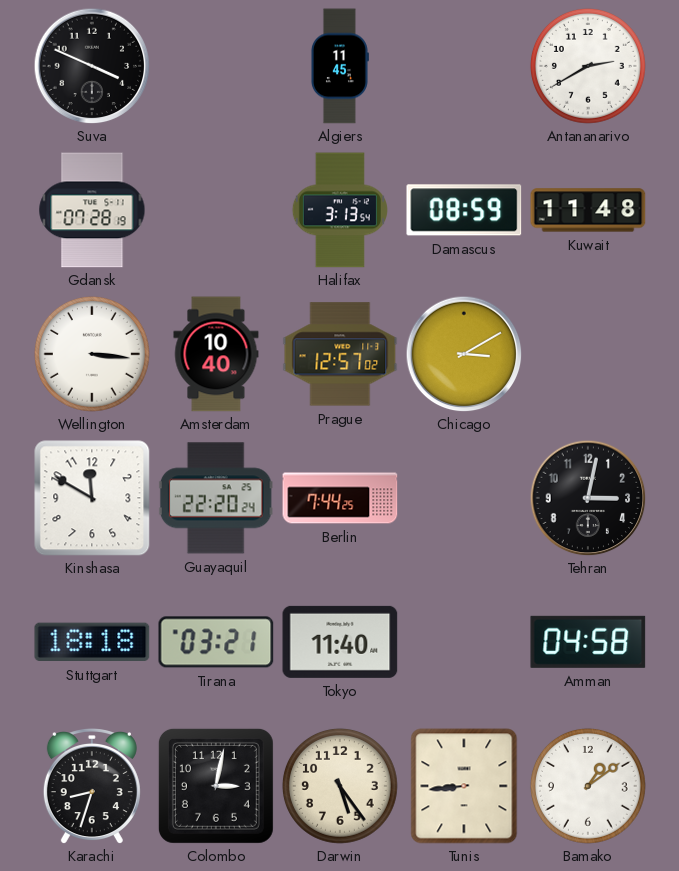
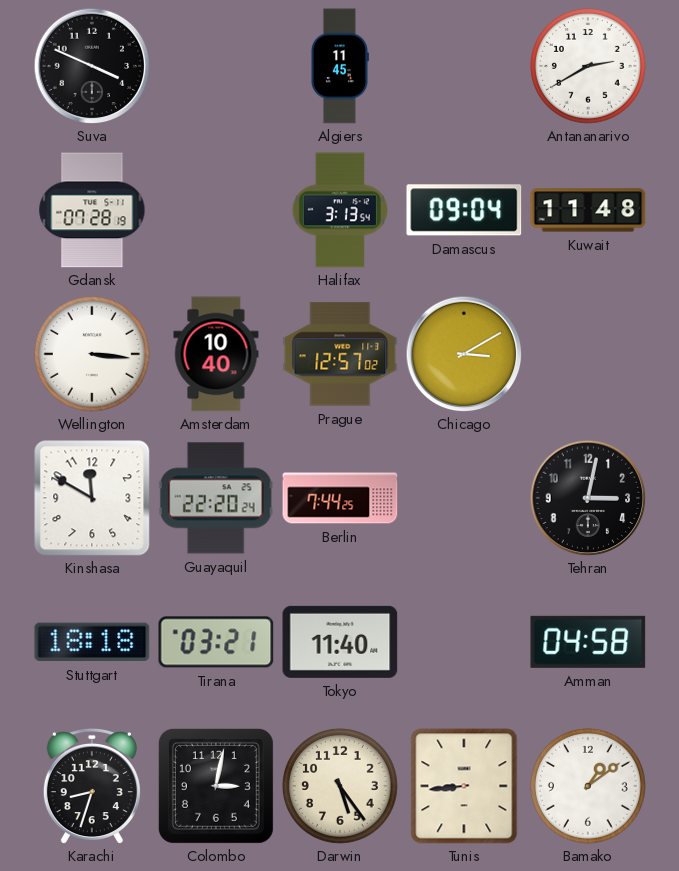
Damascus: 08:59 -> 09:04
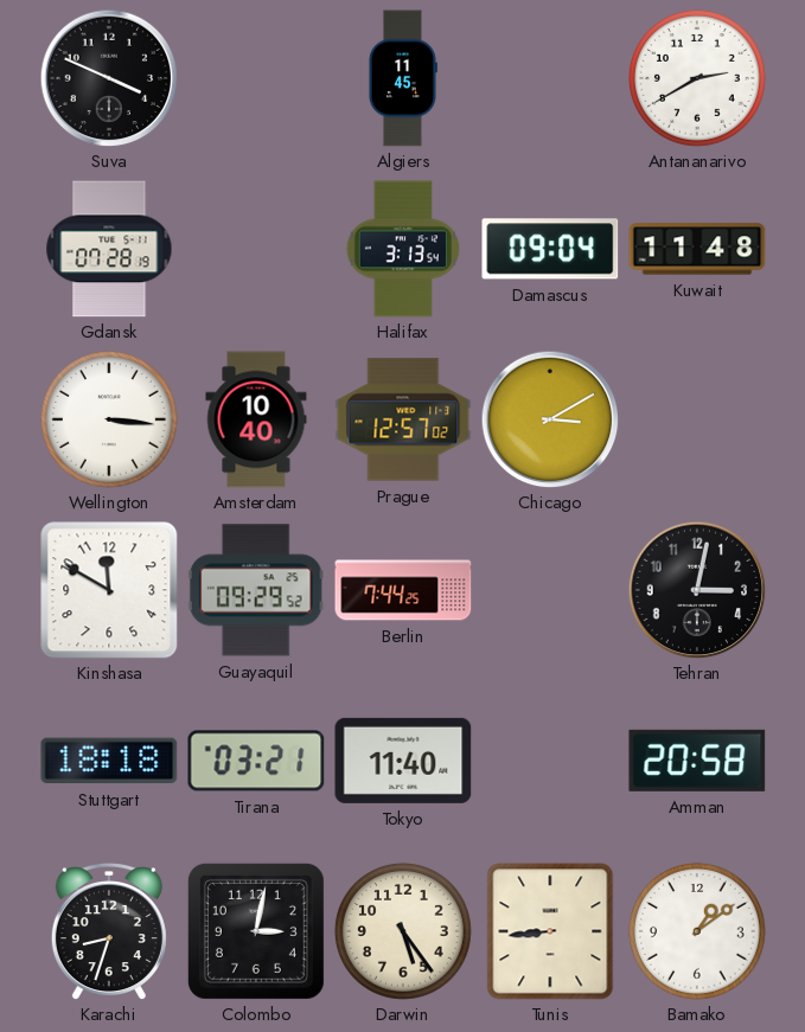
Guayaquil: 22:20 -> 09:29
Amman: 04:58 -> 20:58
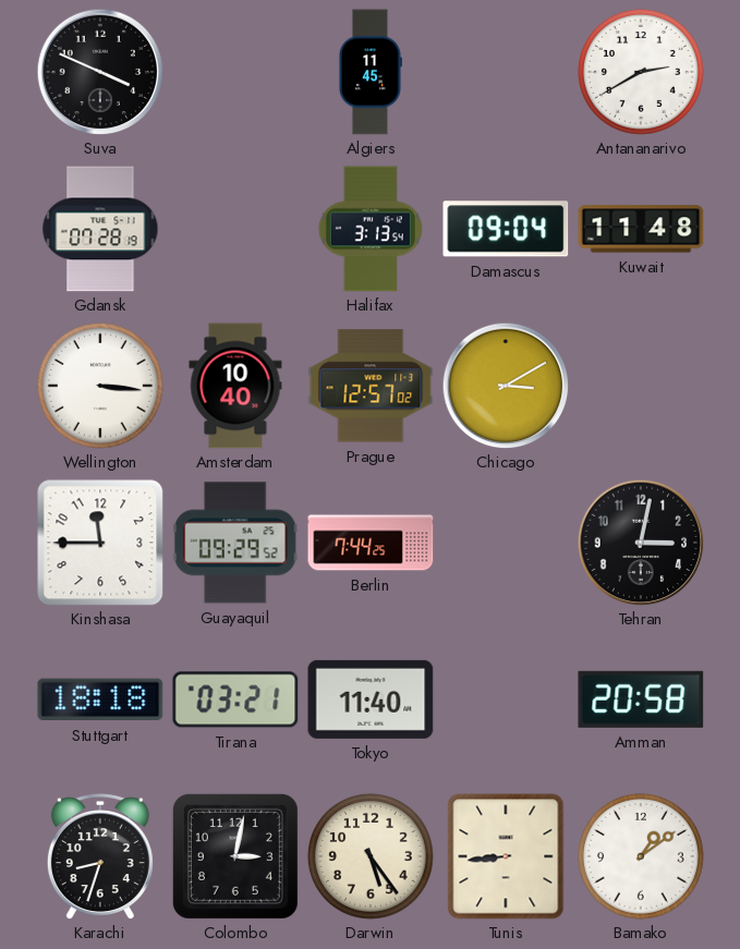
Kinshasa: 11:50 -> 11:45
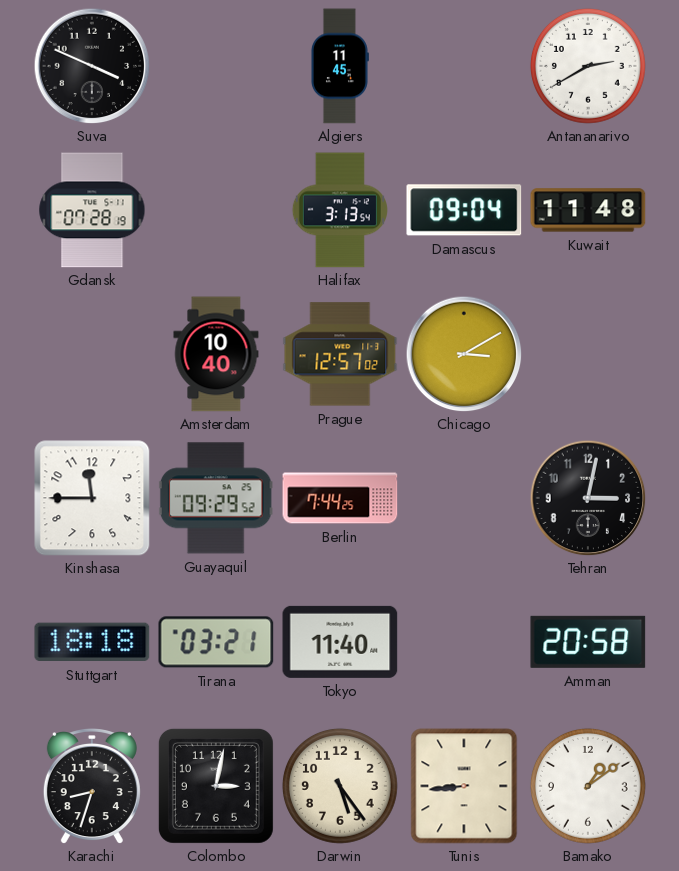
Wellington: 3:16 -> none
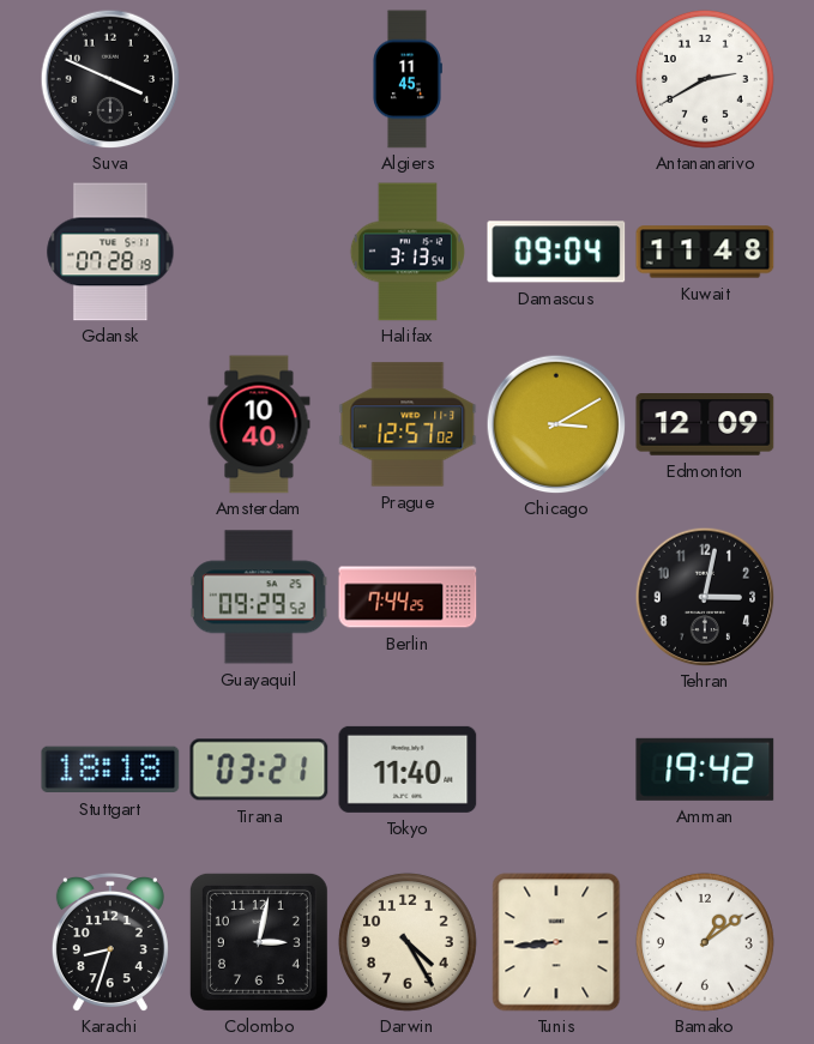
Edmonton: none -> 12:09
Kinshasa: 11:45 -> none
Amman: 20:58 -> 19:42
Darwin: 5:24 -> 4:25
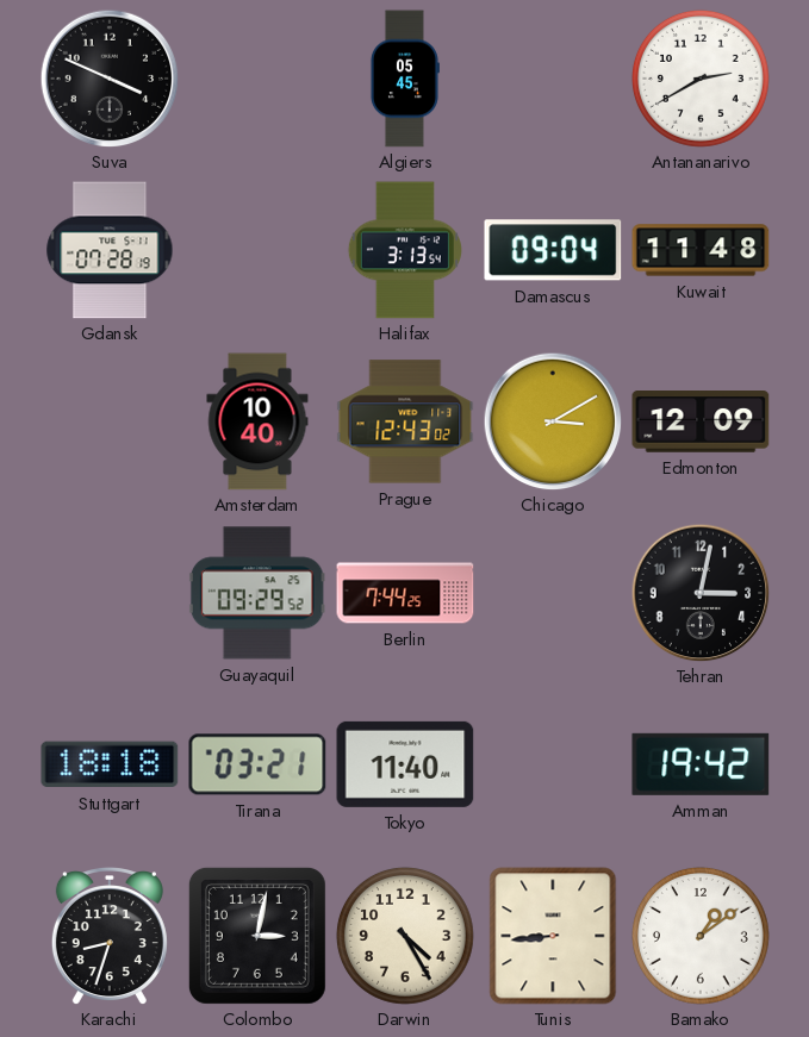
Algiers: 11:45 -> 05:45
Prague: 12:57 -> 12:43
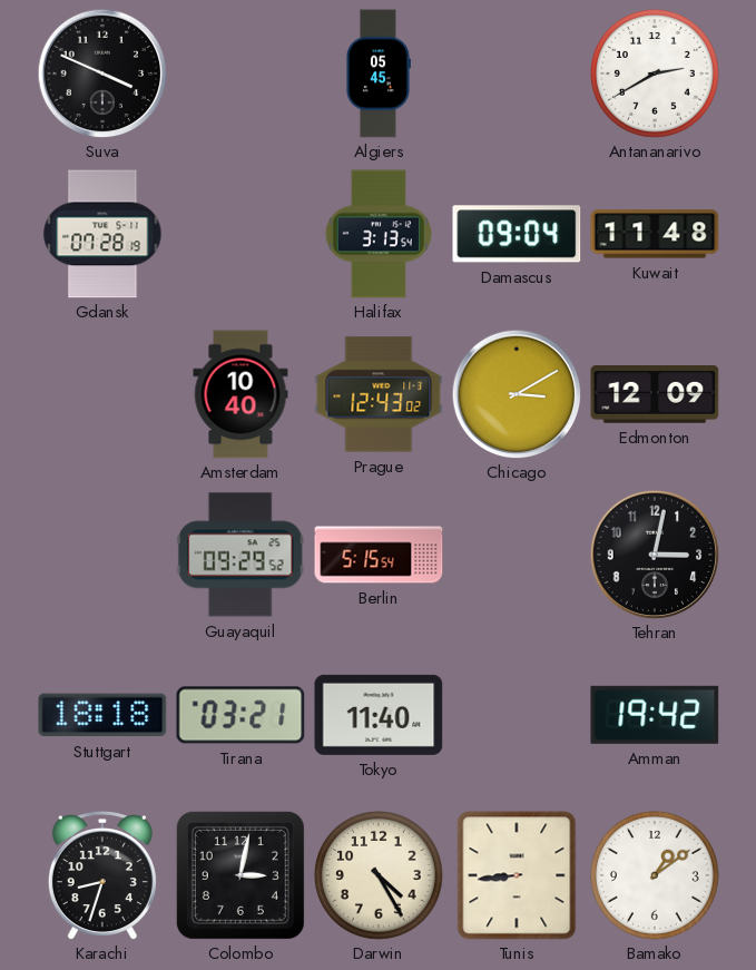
Berlin: 7:44 -> 5:15
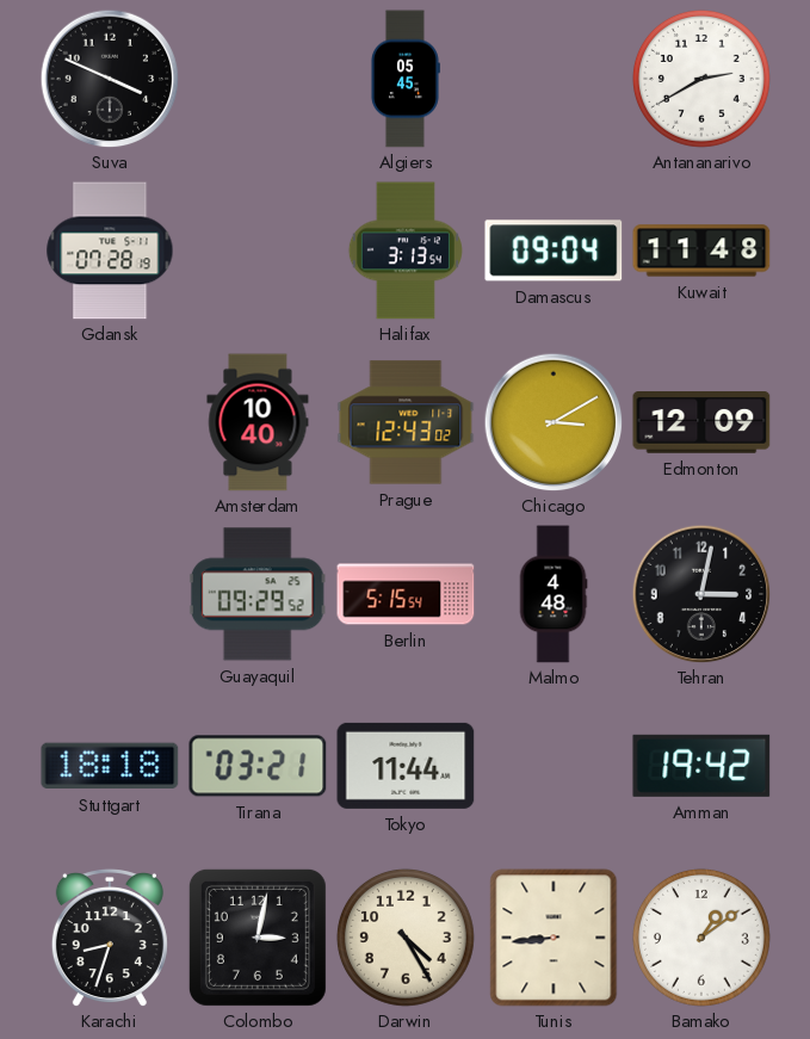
Malmo: none -> 4:48
Tokyo: 11:40 -> 11:44
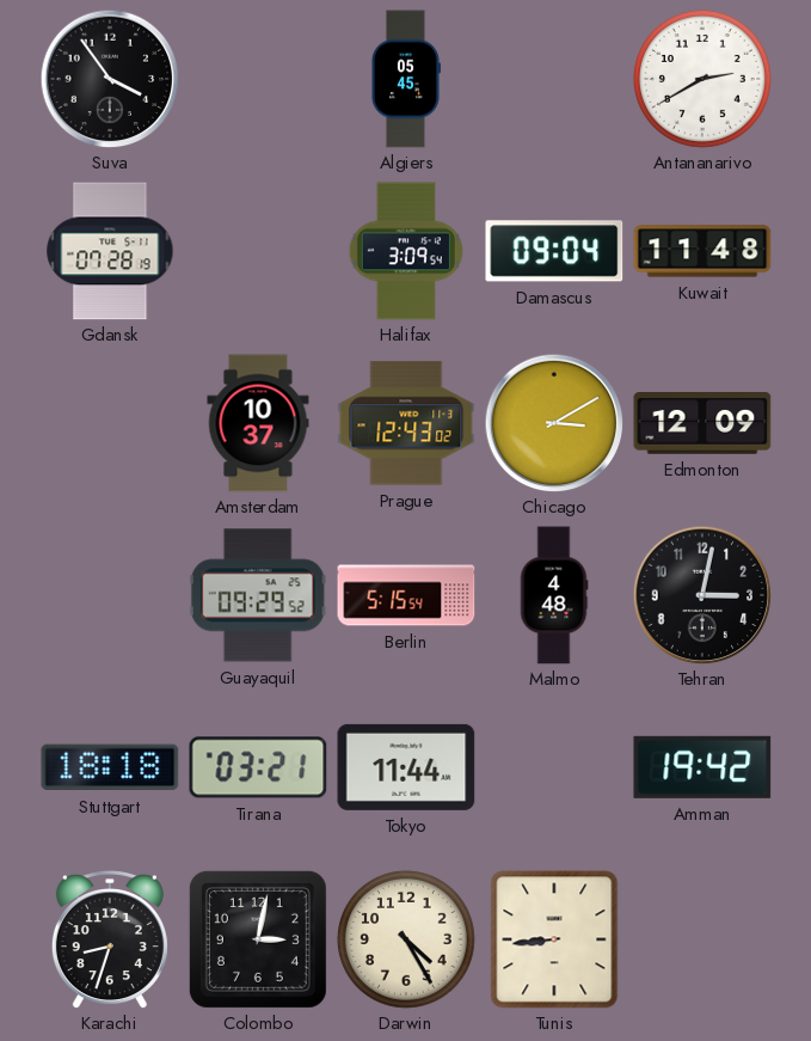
Suva: 3:49 -> 3:54
Halifax: 3:13 -> 3:09
Amsterdam: 10:40 -> 10:37
Bamako: 1:09 -> none
